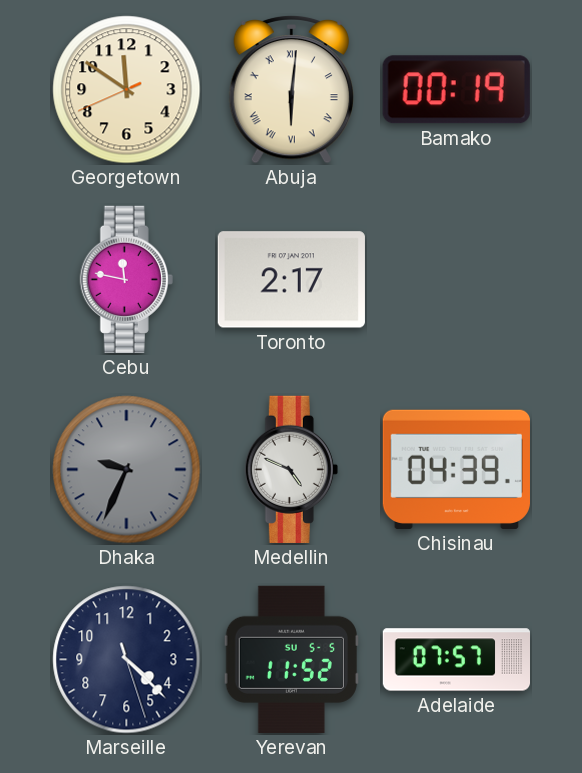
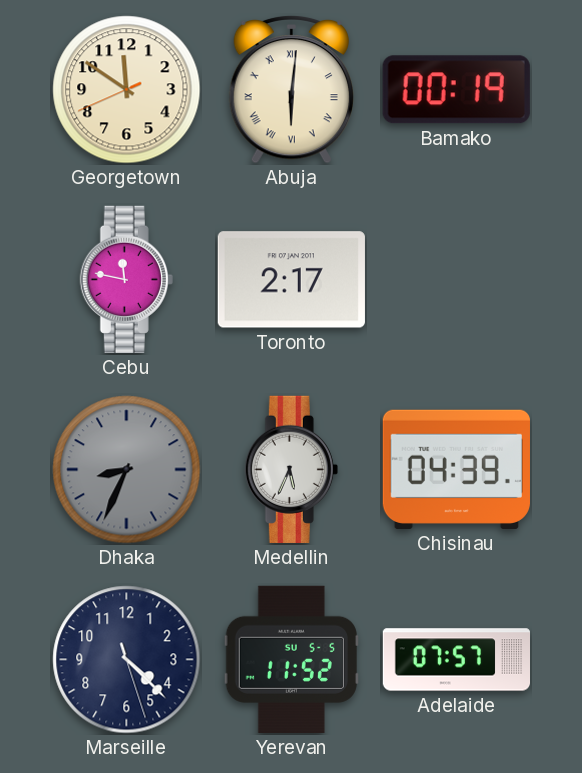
Dhaka: 9:34 -> 8:34
Medellin: 4:49 -> 5:34
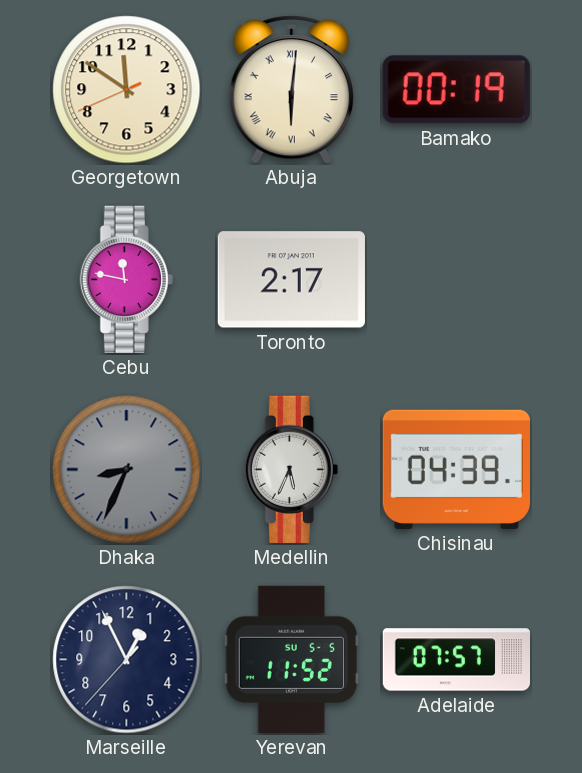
Marseille: 4:22 -> 12:55
